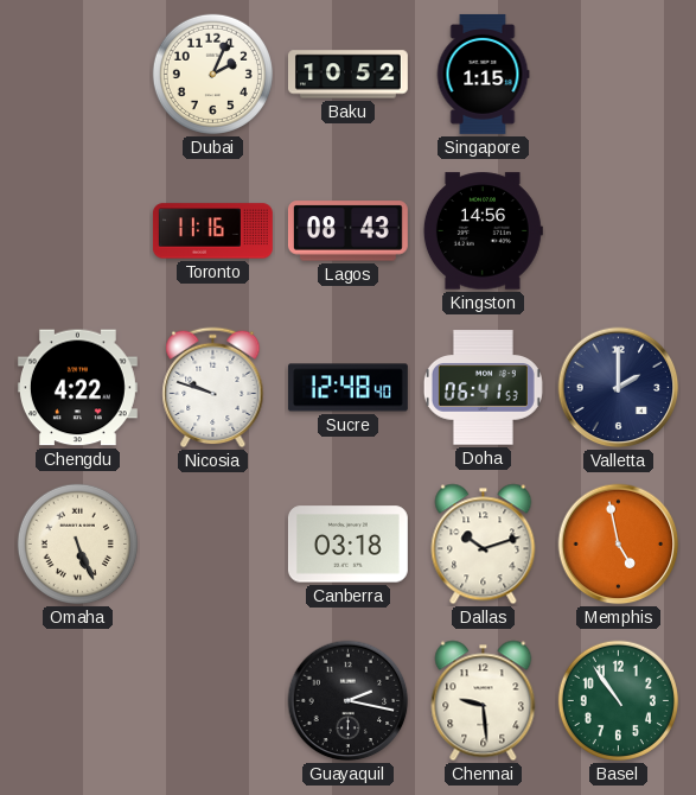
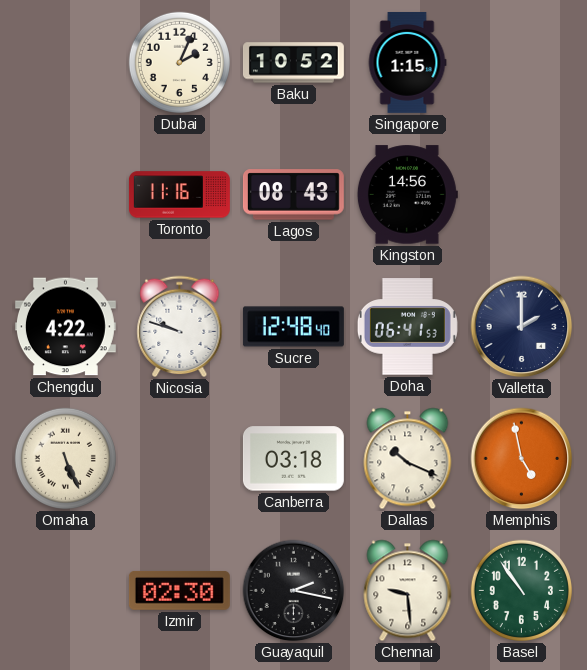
Dallas: 10:12 -> 10:19
Izmir: none -> 02:30
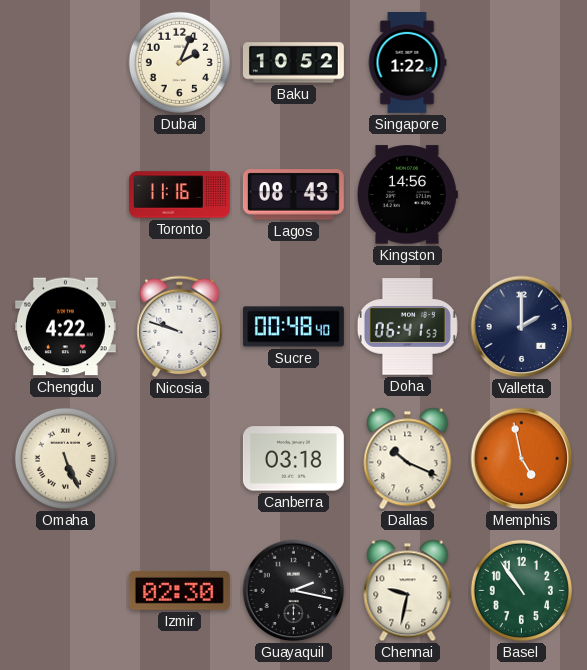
Singapore: 1:15 -> 1:22
Sucre: 12:48 -> 00:48
Chennai: 9:29 -> 9:32
